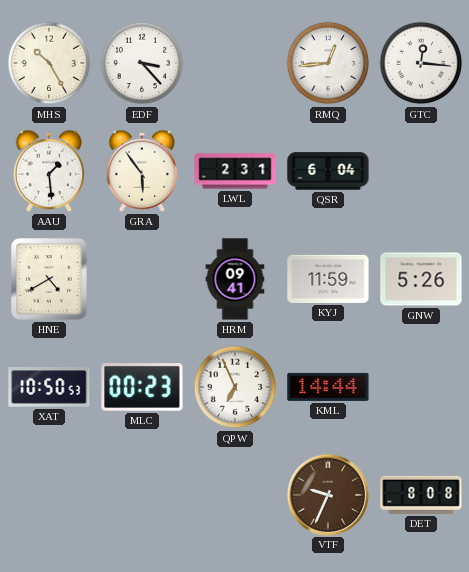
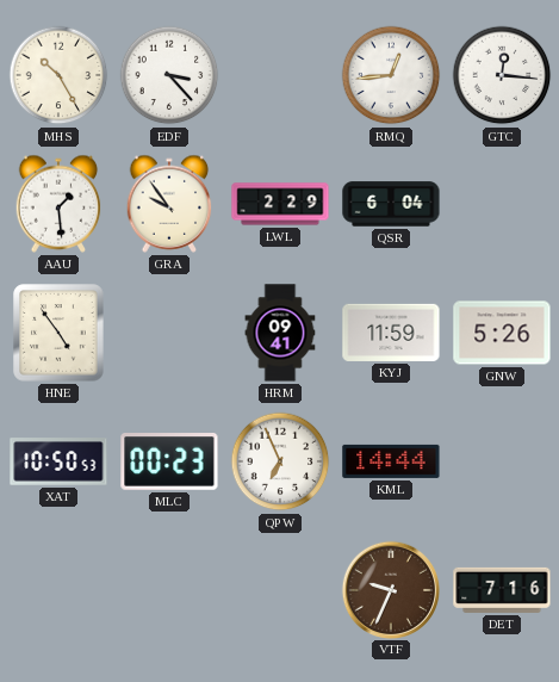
GRA: 5:54 -> 9:54
LWL: 2:31 -> 2:29
HNE: 4:40 -> 4:54
DET: 8:08 -> 7:16
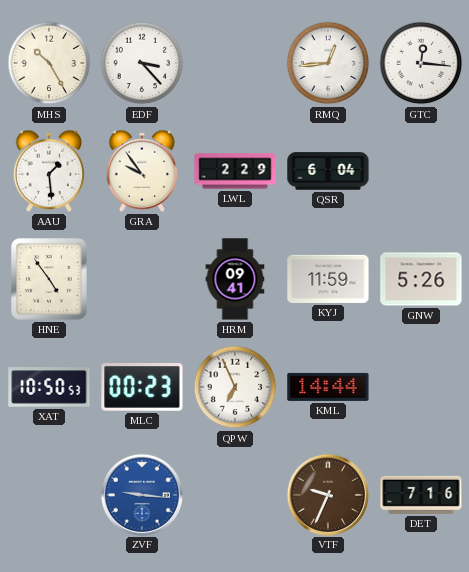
ZVF: none -> 9:16
